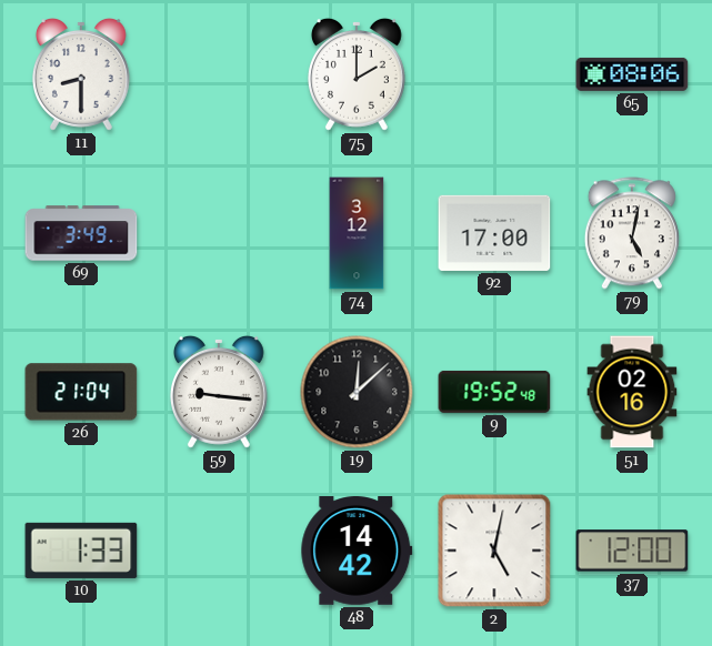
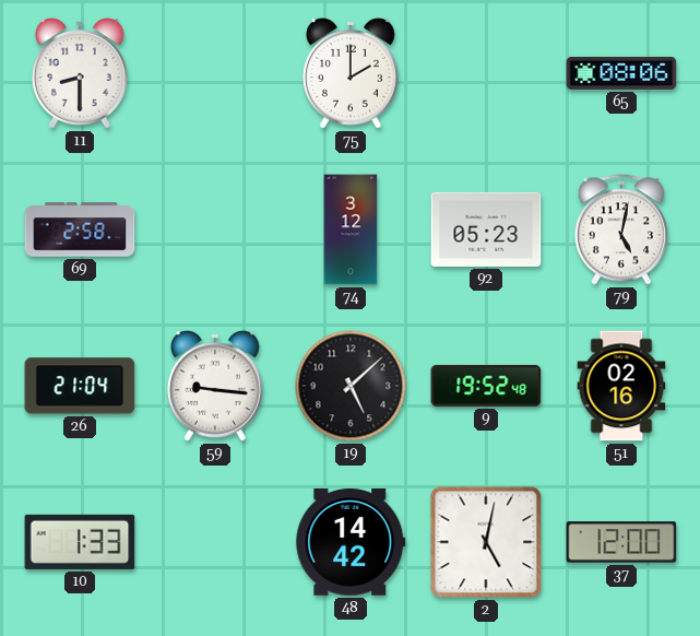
69: 3:49 -> 2:58
92: 17:00 -> 05:23
19: 12:08 -> 5:08
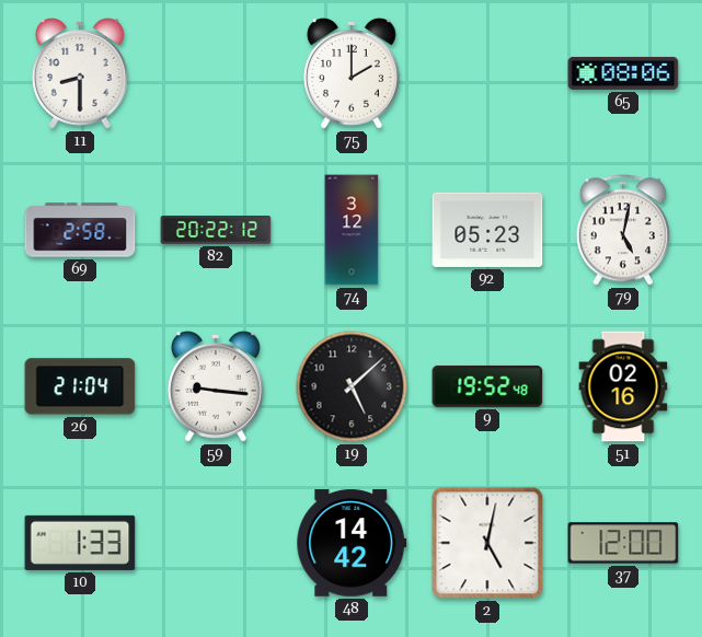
82: none -> 20:22
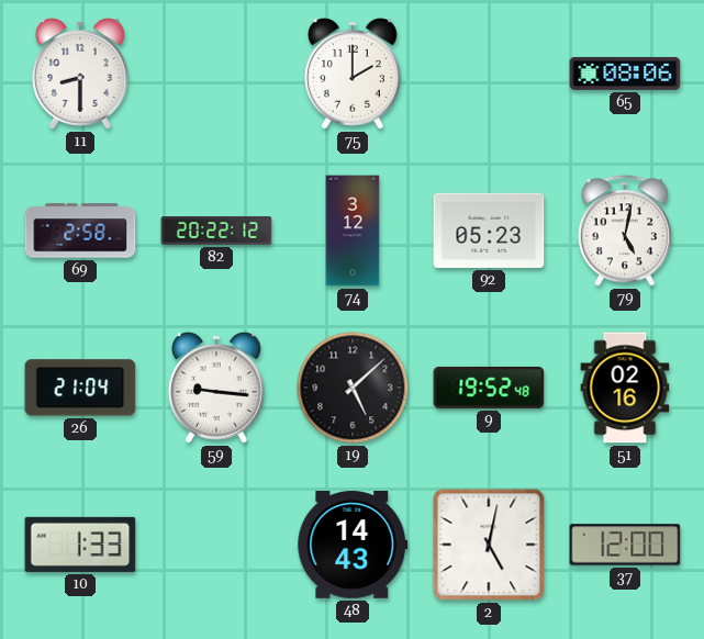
48: 14:42 -> 14:43
